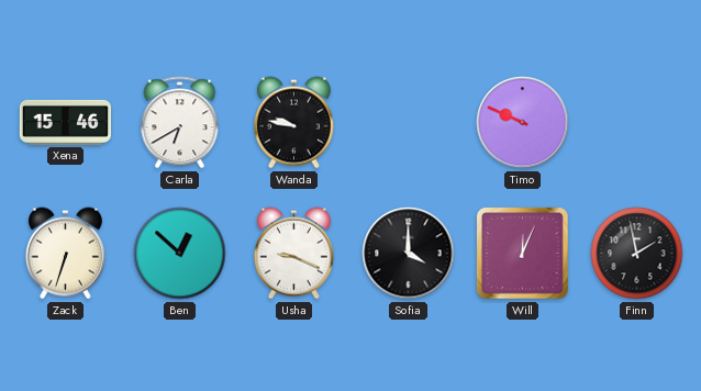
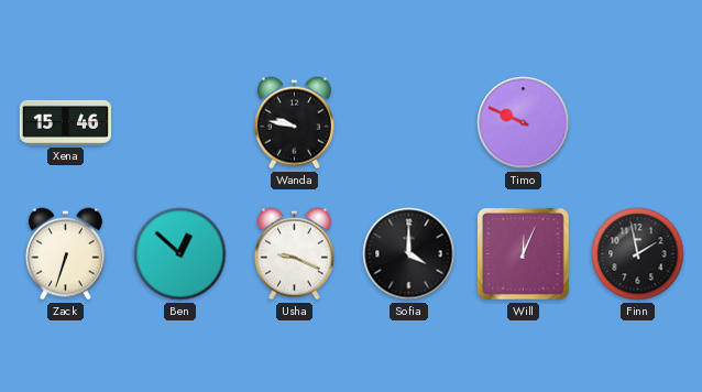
Carla: 6:40 -> none
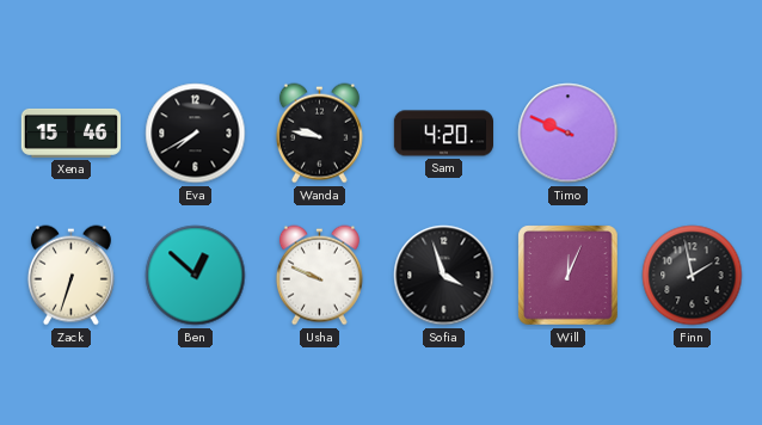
Eva: none -> 7:40
Sam: none -> 4:20
Usha: 9:19 -> 9:49
Sofia: 4:00 -> 3:57
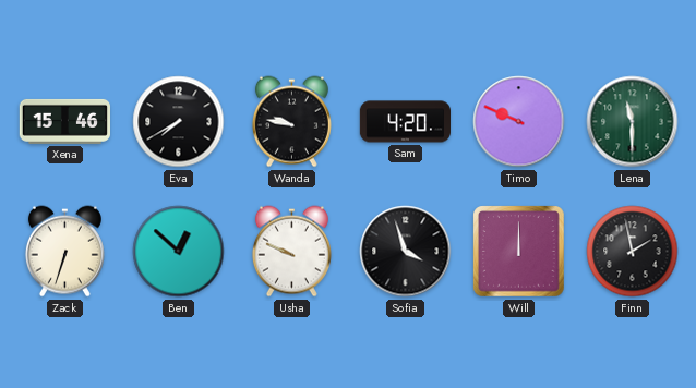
Lena: none -> 11:30
Will: 12:04 -> 12:00
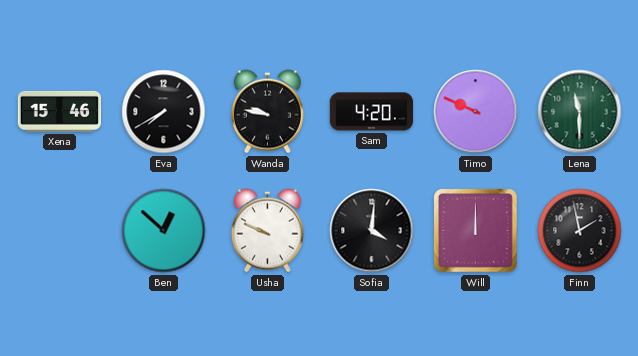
Zack: 6:33 -> none
Sofia: 3:57 -> 4:01
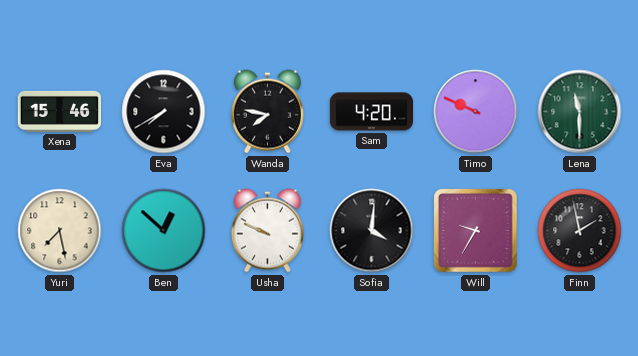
Wanda: 9:47 -> 7:47
Yuri: none -> 7:28
Will: 12:00 -> 9:35
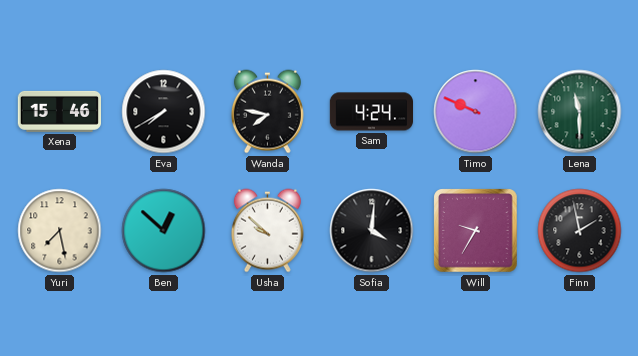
Sam: 4:20 -> 4:24
Usha: 9:49 -> 9:52
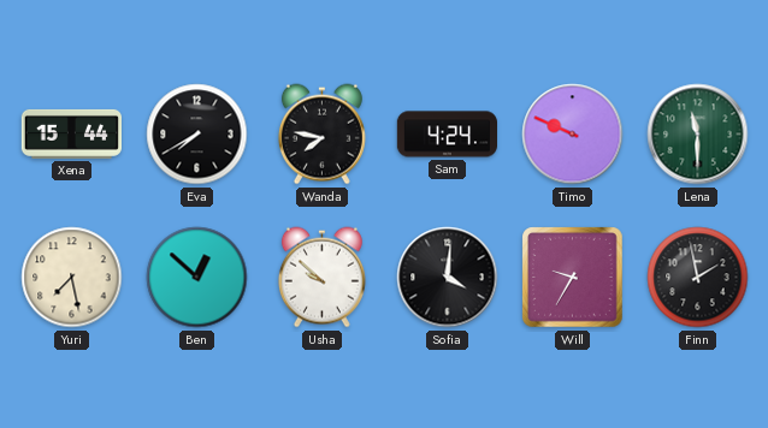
Xena: 15:46 -> 15:44
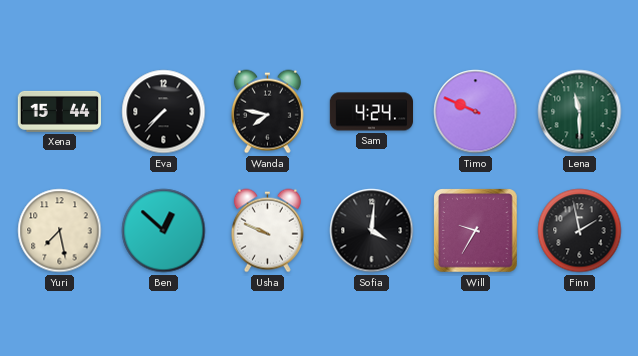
Eva: 7:40 -> 7:37
Usha: 9:52 -> 9:49
